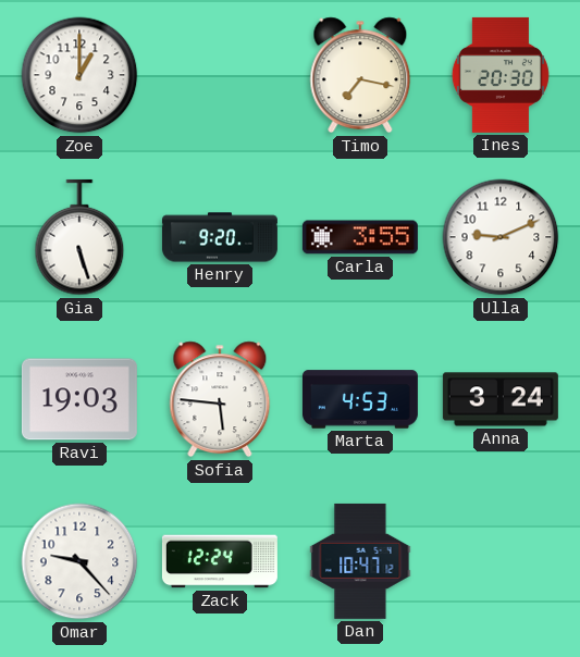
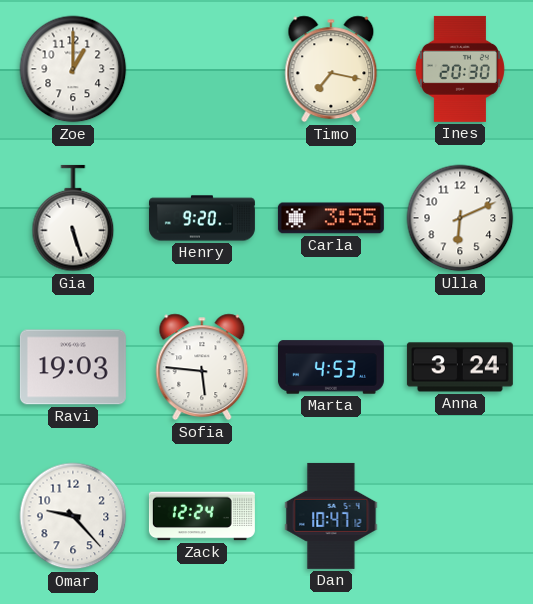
Ulla: 9:11 -> 6:11
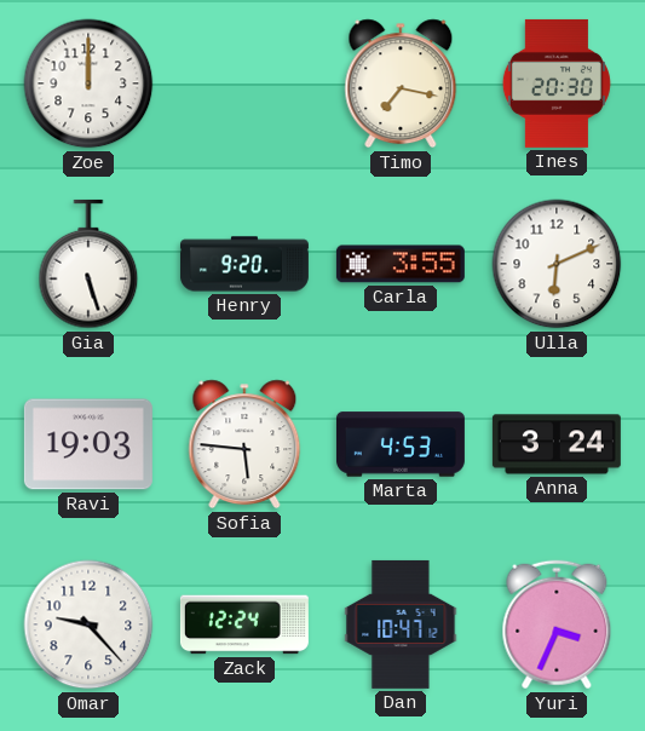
Zoe: 1:00 -> 12:00
Yuri: none -> 3:34
